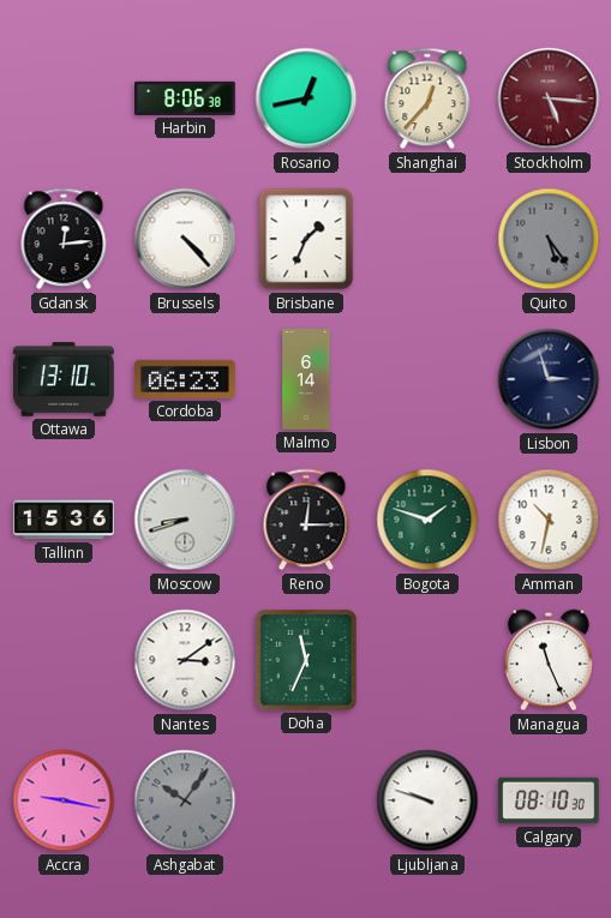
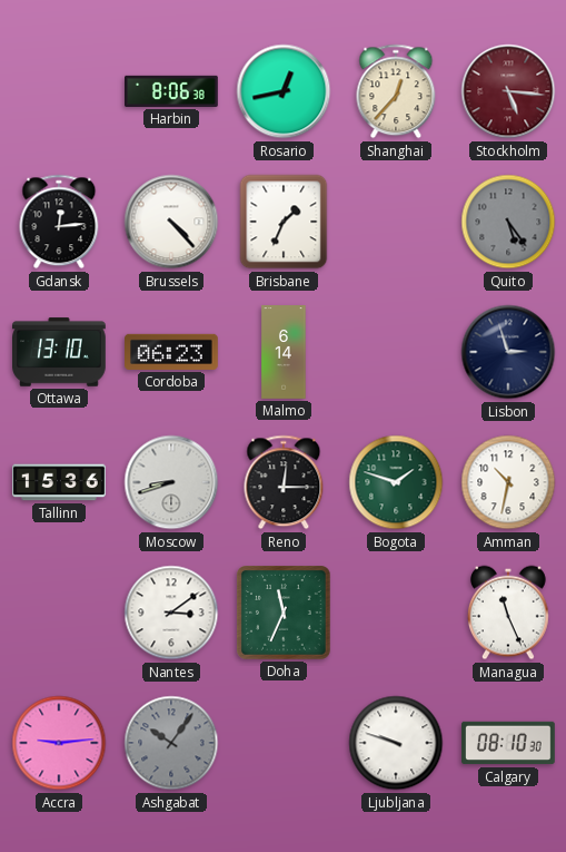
Accra: 9:17 -> 9:14
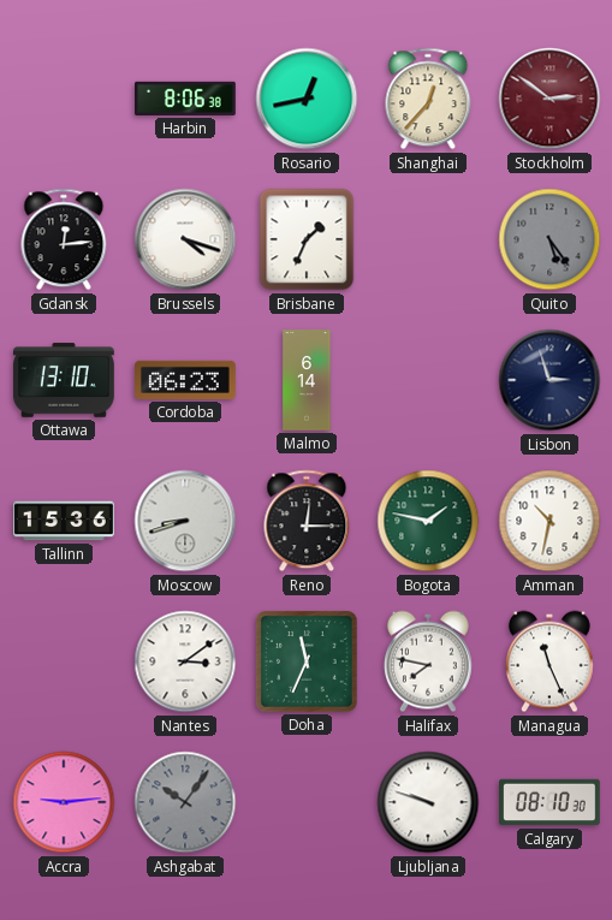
Stockholm: 5:16 -> 2:51
Brussels: 4:23 -> 4:18
Bogota: 1:48 -> 1:47
Halifax: none -> 7:47
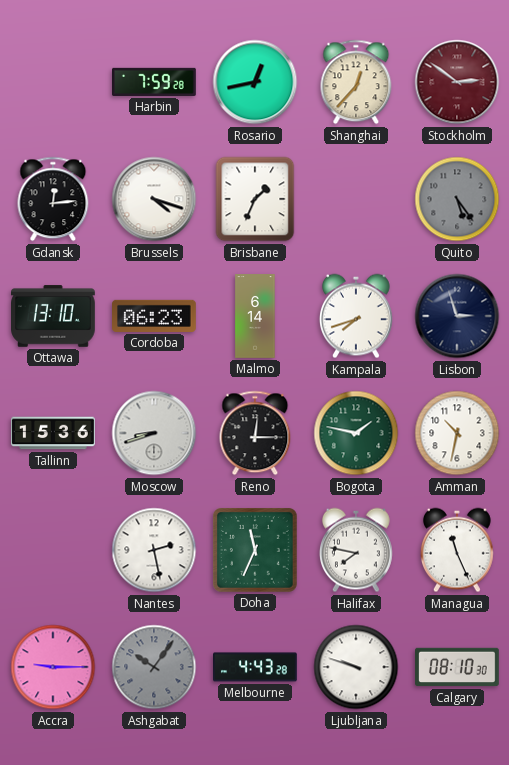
Harbin: 8:06 -> 7:59
Kampala: none -> 7:42
Nantes: 3:09 -> 2:28
Accra: 9:14 -> 9:15
Melbourne: none -> 4:43
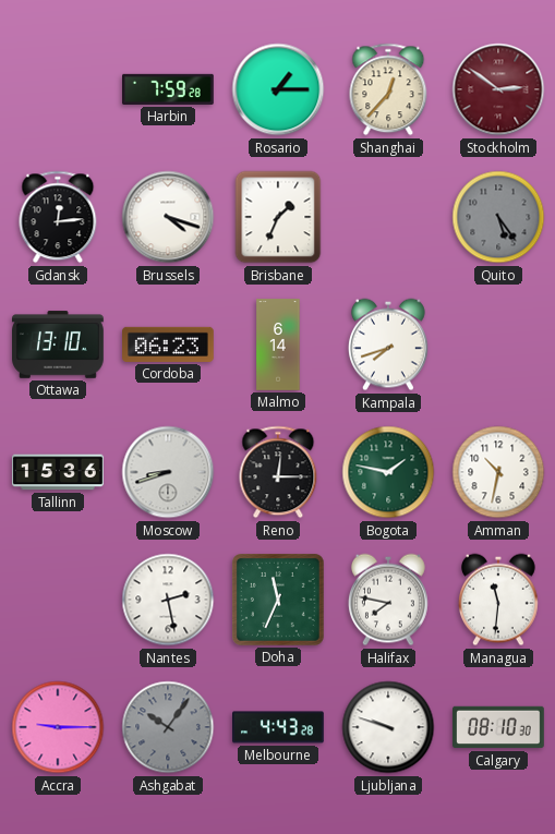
Rosario: 12:43 -> 1:15
Lisbon: 2:57 -> none
Managua: 11:26 -> 11:31
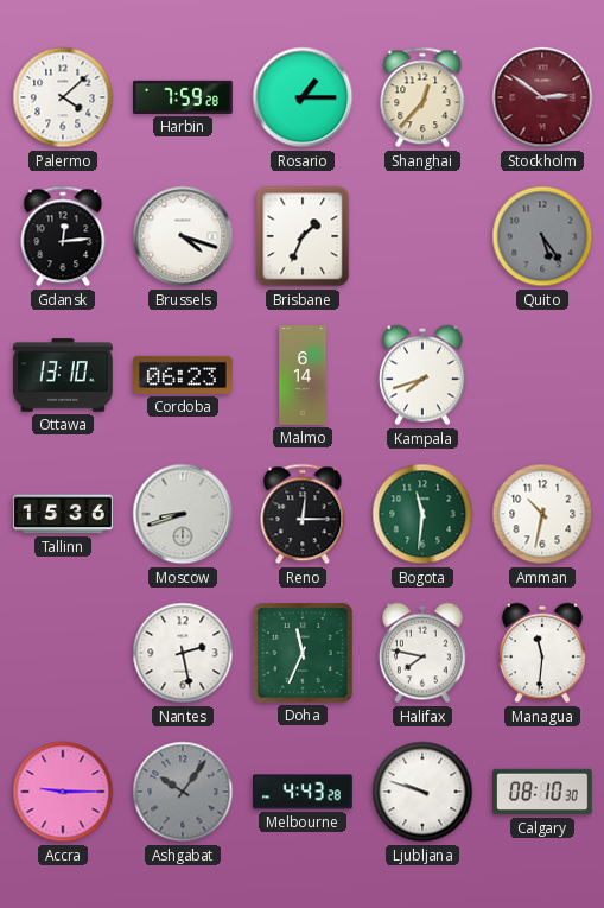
Palermo: none -> 4:08
Bogota: 1:47 -> 11:31
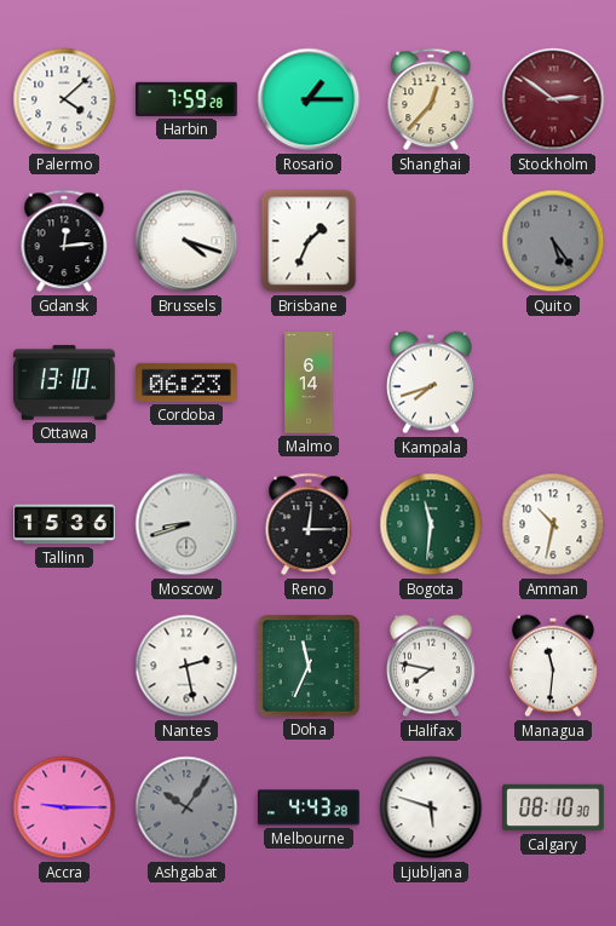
Ljubljana: 9:48 -> 5:48
